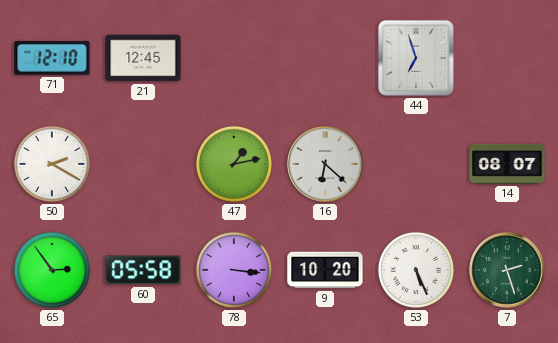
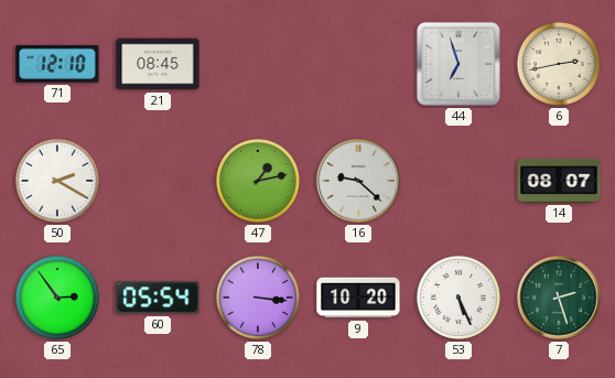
21: 12:45 -> 08:45
6: none -> 2:43
16: 6:22 -> 9:22
60: 05:58 -> 05:54
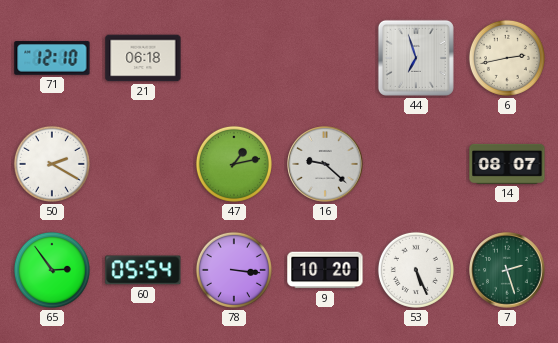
21: 08:45 -> 06:18
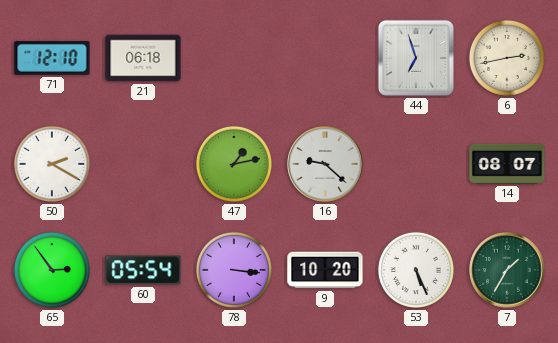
7: 2:27 -> 1:35
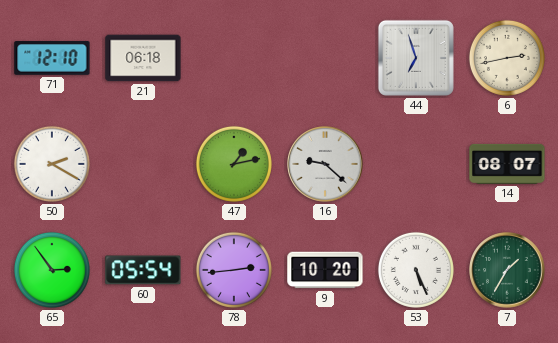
78: 3:16 -> 2:44
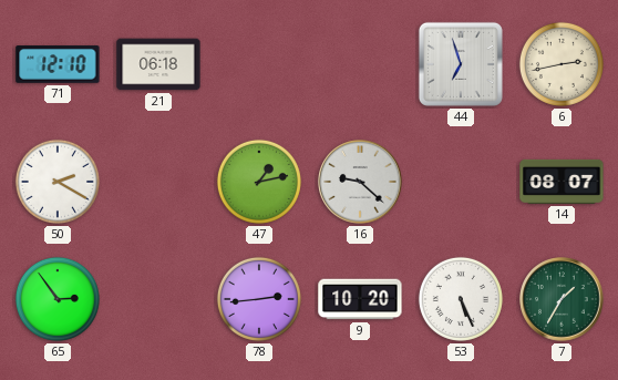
60: 05:54 -> none
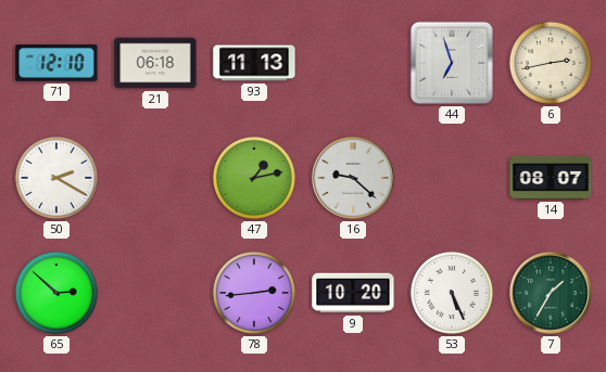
93: none -> 11:13
65: 2:54 -> 2:52
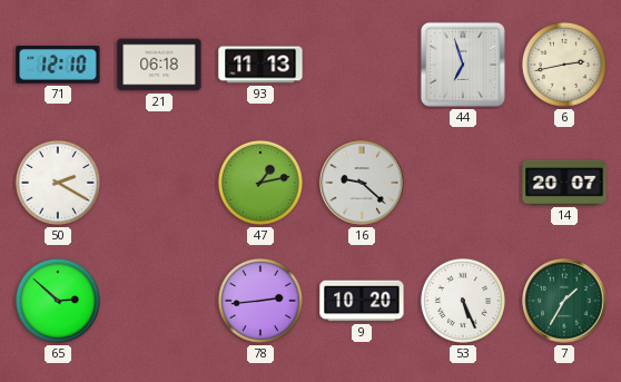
14: 08:07 -> 20:07
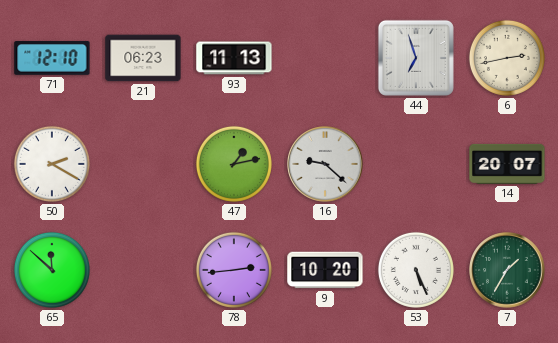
21: 06:18 -> 06:23
65: 2:52 -> 11:52
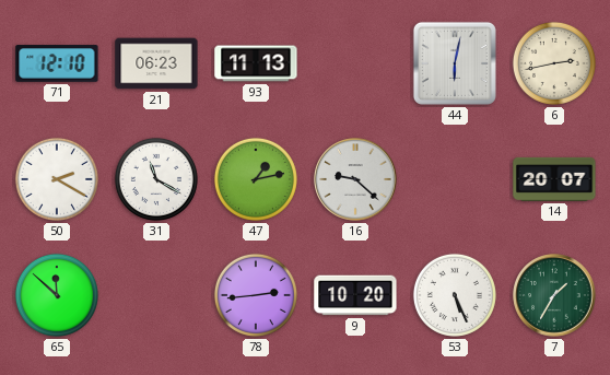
44: 6:57 -> 6:02
31: none -> 11:20
